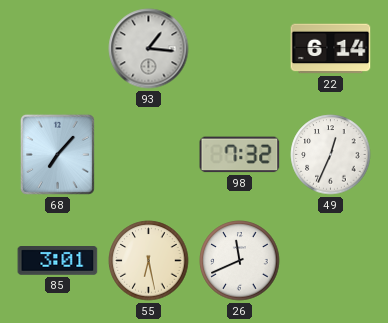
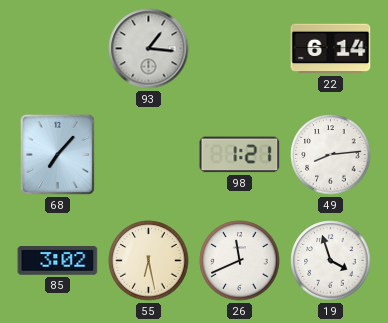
98: 7:32 -> 1:21
49: 12:34 -> 8:14
85: 3:01 -> 3:02
19: none -> 3:57
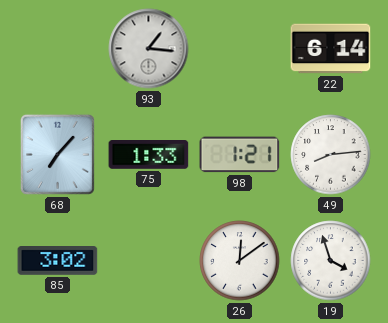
75: none -> 1:33
55: 6:28 -> none
26: 11:41 -> 12:09
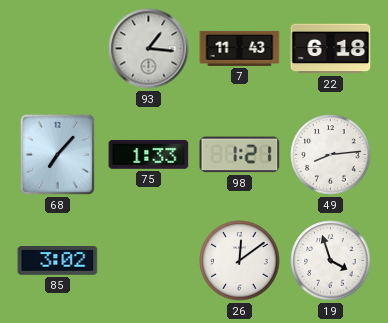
7: none -> 11:43
22: 6:14 -> 6:18
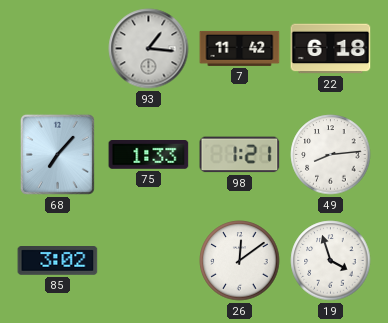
7: 11:43 -> 11:42
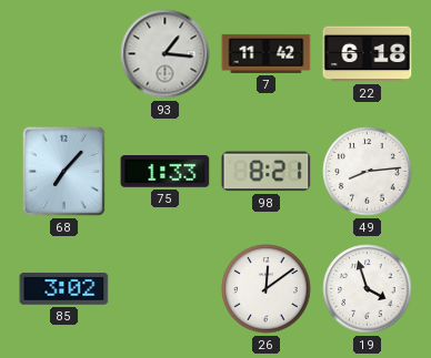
98: 1:21 -> 8:21
